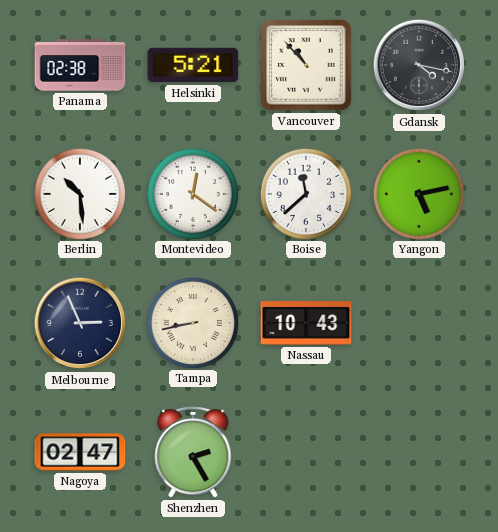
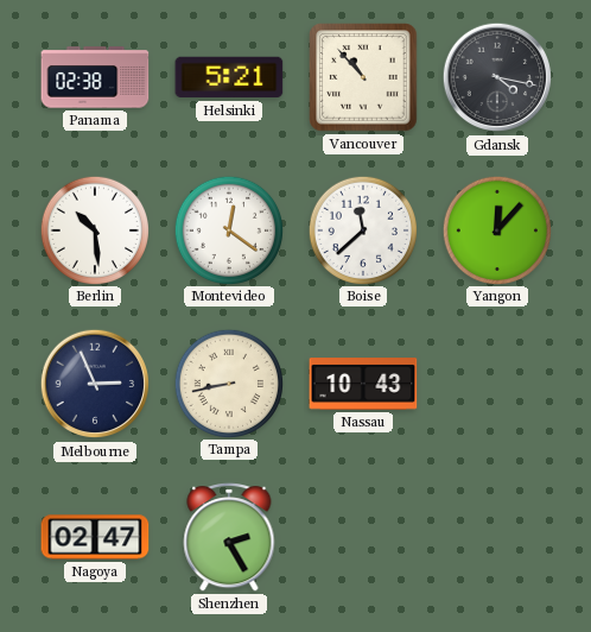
Yangon: 5:13 -> 12:07
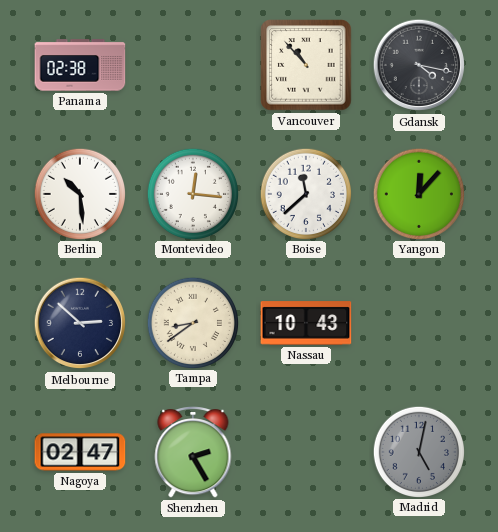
Helsinki: 5:21 -> none
Montevideo: 12:21 -> 12:16
Melbourne: 2:56 -> 2:52
Tampa: 8:43 -> 8:39
Madrid: none -> 5:02
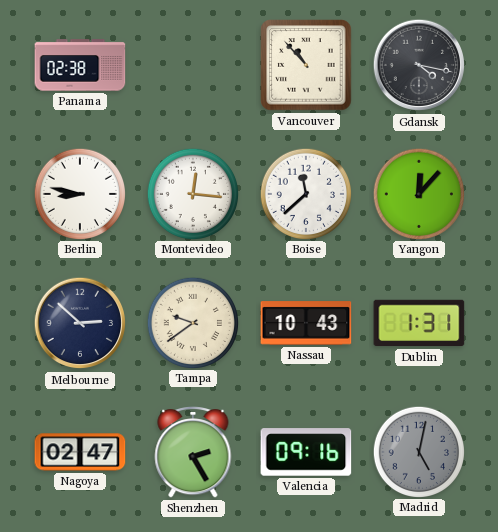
Berlin: 10:29 -> 8:47
Tampa: 8:39 -> 9:39
Dublin: none -> 1:31
Valencia: none -> 09:16
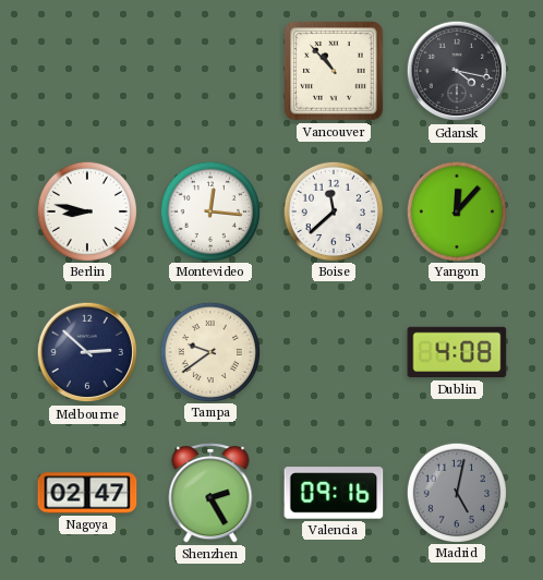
Panama: 02:38 -> none
Nassau: 10:43 -> none
Dublin: 1:31 -> 4:08
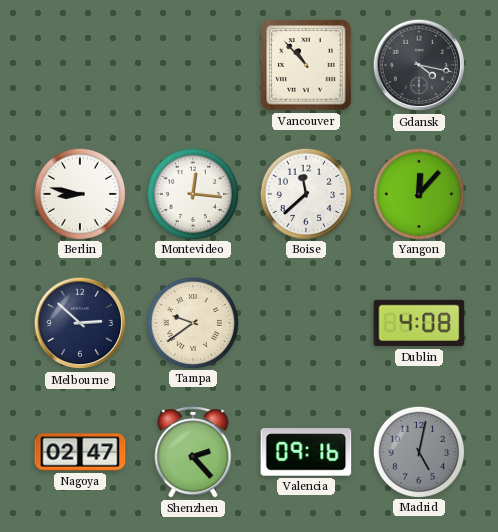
Shenzhen: 2:25 -> 2:23
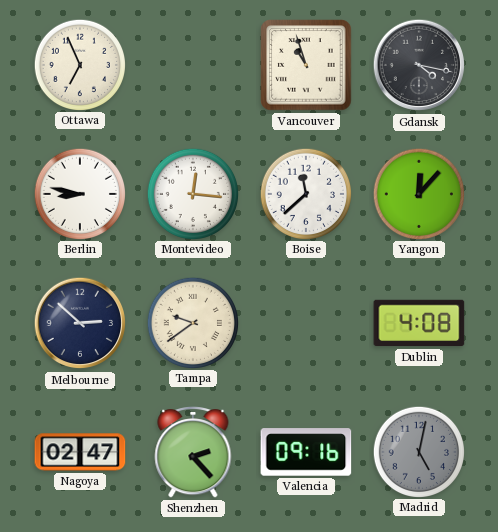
Ottawa: none -> 6:56
Vancouver: 10:53 -> 10:57
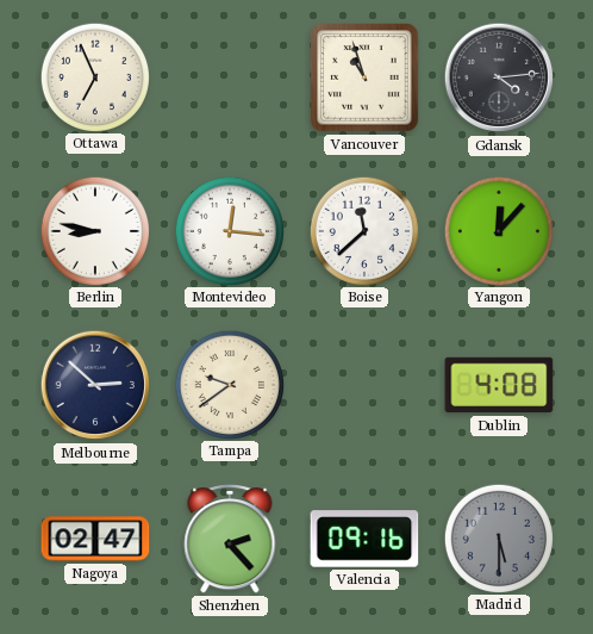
Gdansk: 4:17 -> 4:14
Madrid: 5:02 -> 5:30
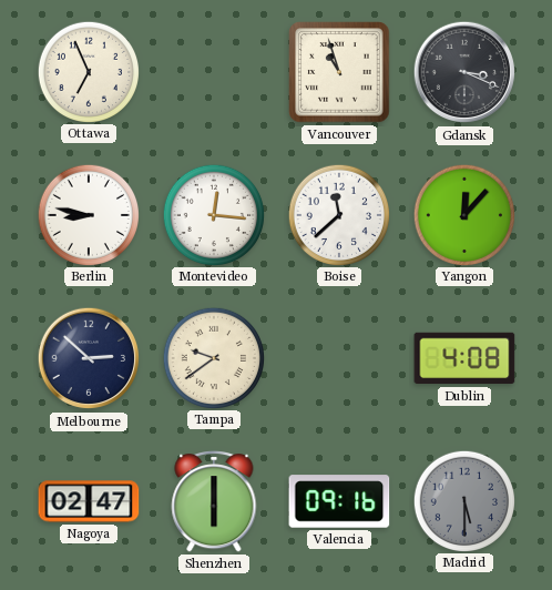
Gdansk: 4:14 -> 3:19
Shenzhen: 2:23 -> 6:00
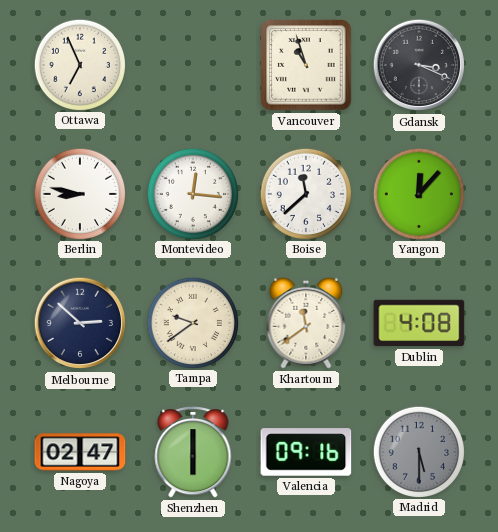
Khartoum: none -> 11:39
